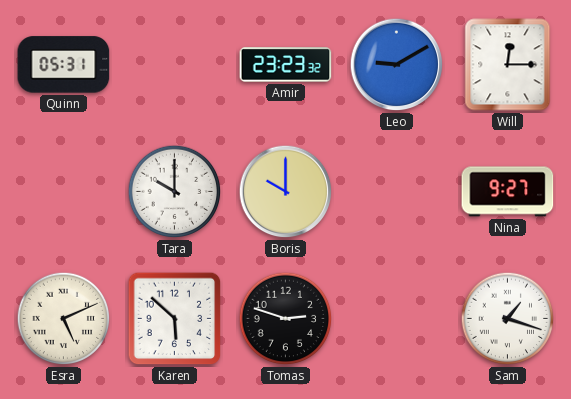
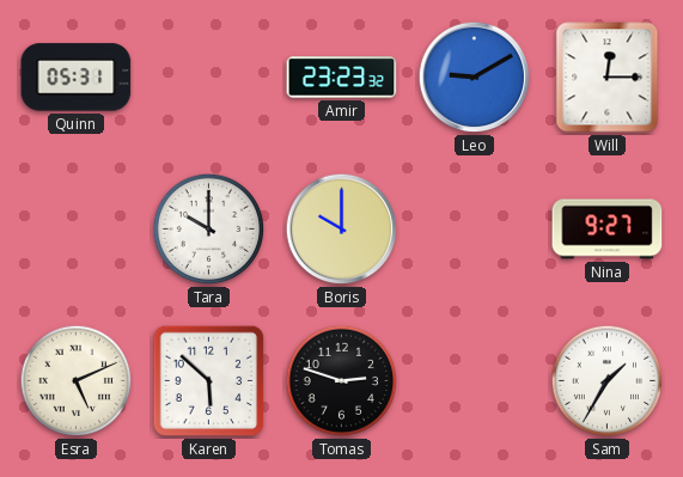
Sam: 1:18 -> 1:35
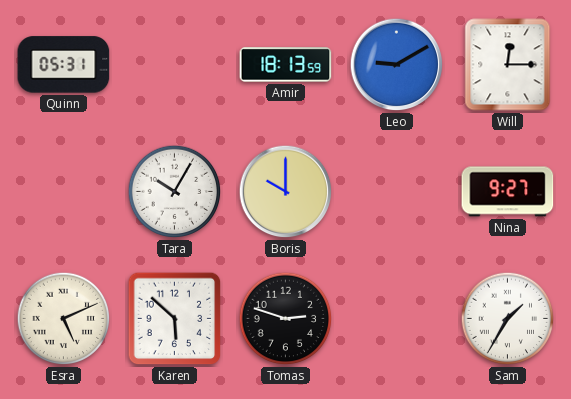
Amir: 23:23 -> 18:13
Tara: 10:00 -> 10:05
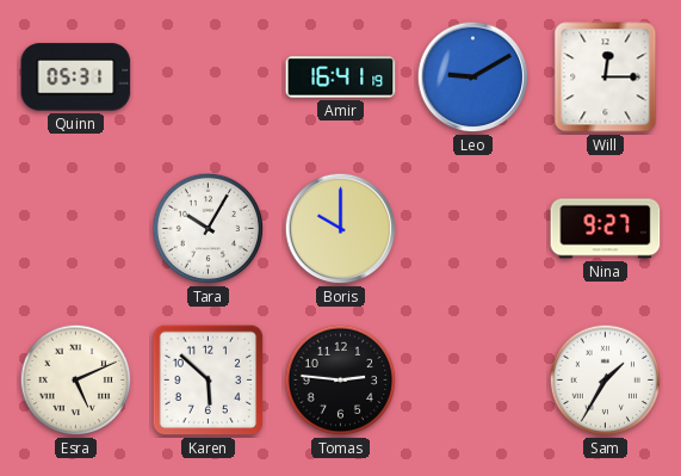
Amir: 18:13 -> 16:41
Tomas: 2:48 -> 2:46
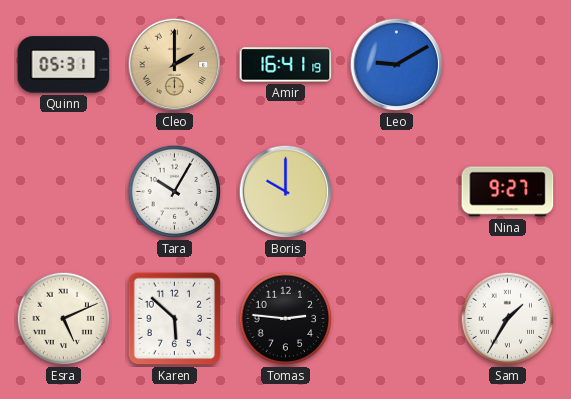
Cleo: none -> 2:00
Will: 12:15 -> none
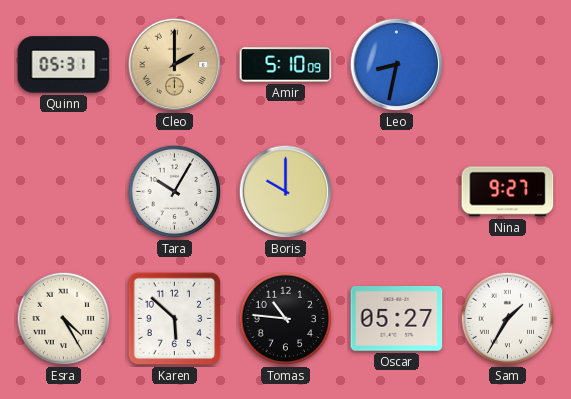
Amir: 16:41 -> 5:10
Leo: 9:10 -> 8:32
Esra: 5:11 -> 4:25
Tomas: 2:46 -> 10:46
Oscar: none -> 05:27
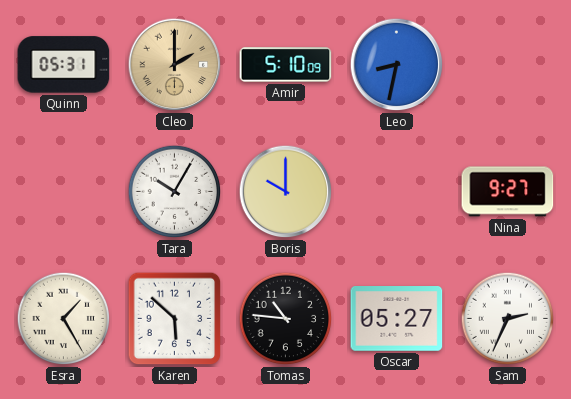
Esra: 4:25 -> 1:25
Sam: 1:35 -> 2:34
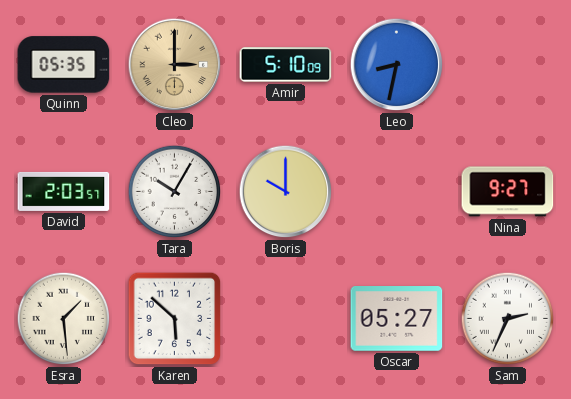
Quinn: 05:31 -> 05:35
Cleo: 2:00 -> 3:00
David: none -> 2:03
Esra: 1:25 -> 1:29
Tomas: 10:46 -> none
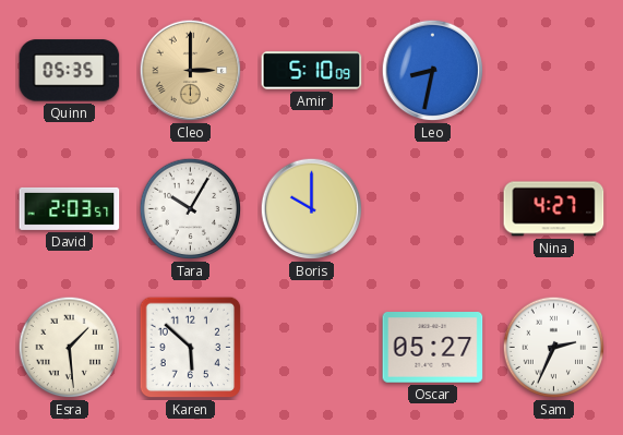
Nina: 9:27 -> 4:27
